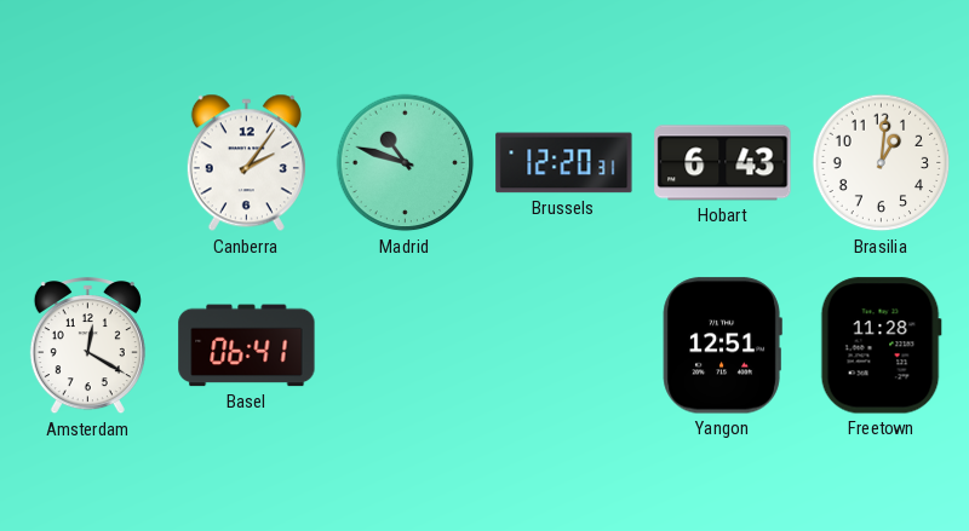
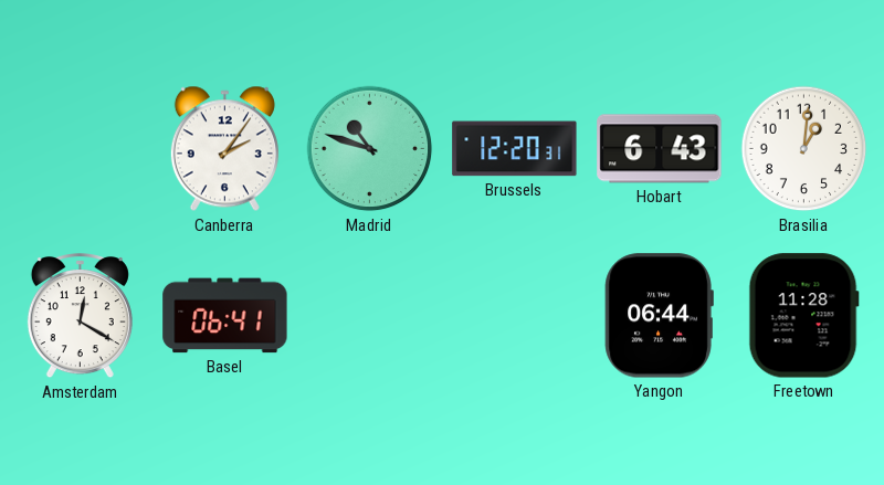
Yangon: 12:51 -> 06:44
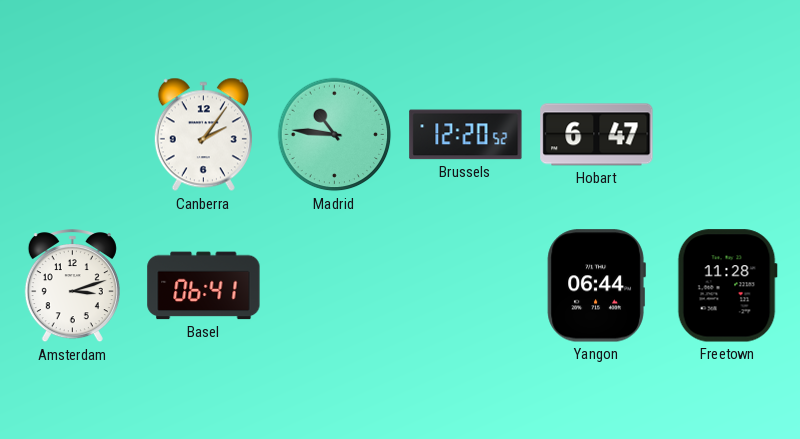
Madrid: 10:48 -> 10:46
Brussels: 12:20:31 -> 12:20:52
Hobart: 6:43 -> 6:47
Brasilia: 1:01 -> none
Amsterdam: 12:20 -> 3:12
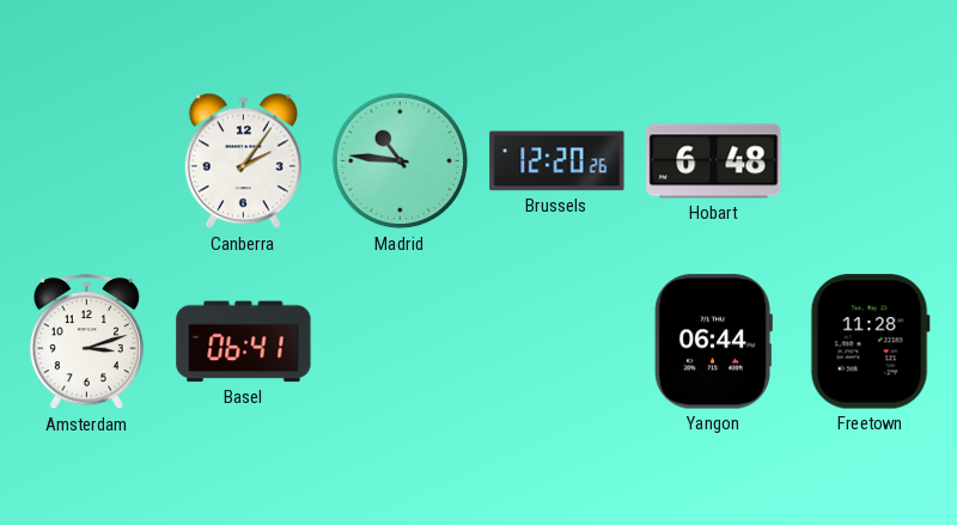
Brussels: 12:20:52 -> 12:20:26
Hobart: 6:47 -> 6:48
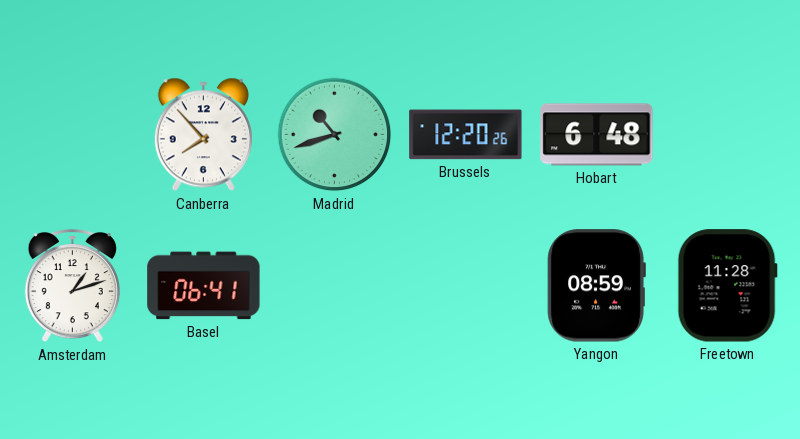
Canberra: 2:06 -> 7:53
Madrid: 10:46 -> 10:42
Amsterdam: 3:12 -> 1:12
Yangon: 06:44 -> 08:59
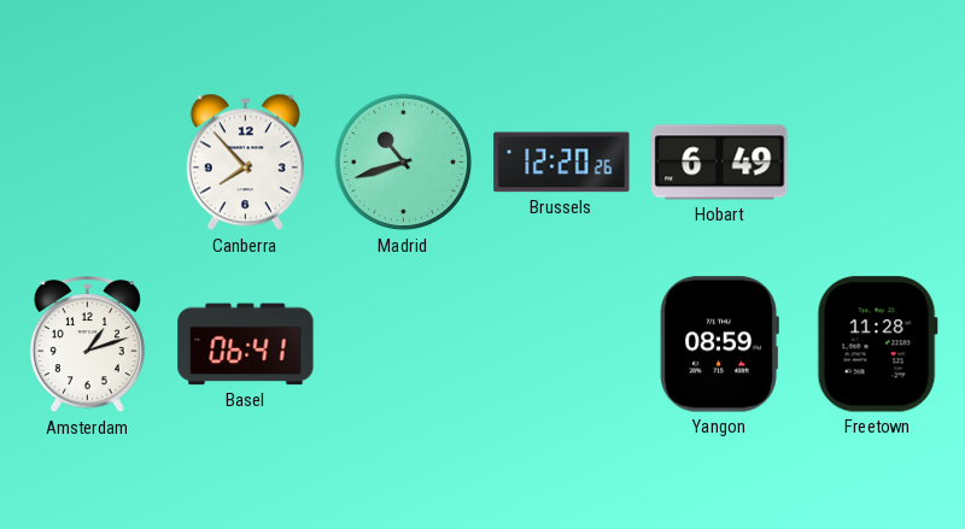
Hobart: 6:48 -> 6:49
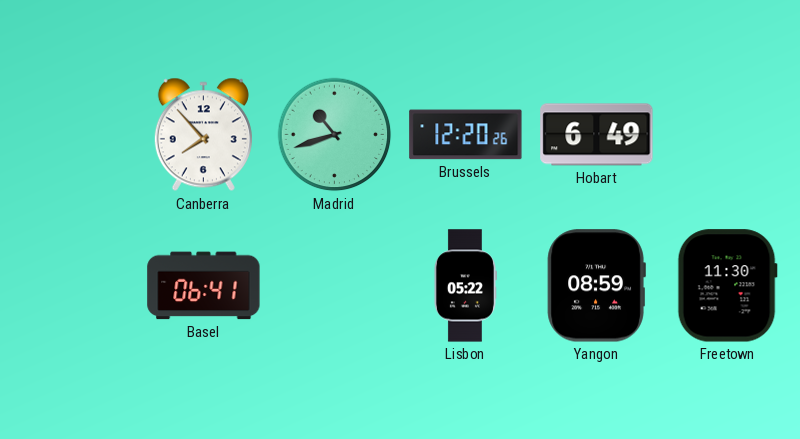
Amsterdam: 1:12 -> none
Lisbon: none -> 05:22
Freetown: 11:28 -> 11:30
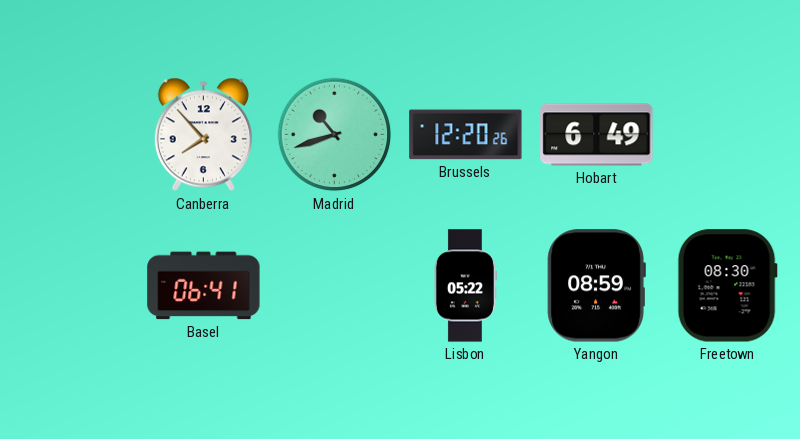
Freetown: 11:30 -> 08:30
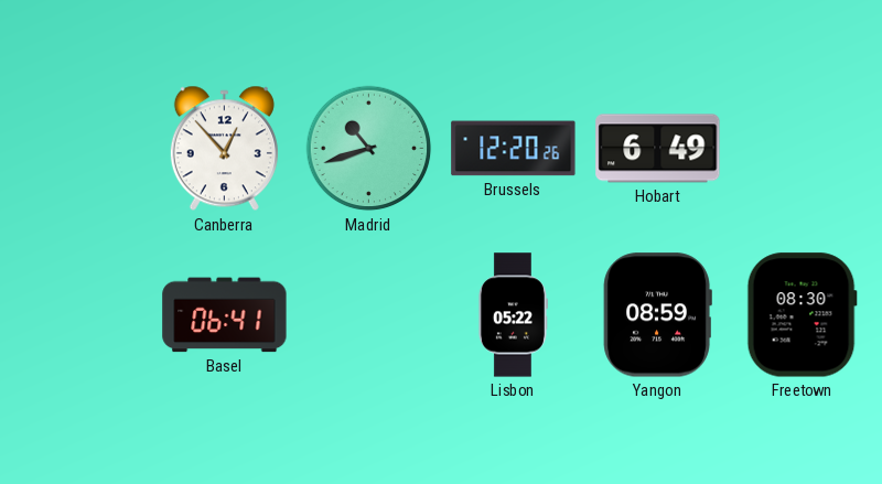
Canberra: 7:53 -> 12:53
